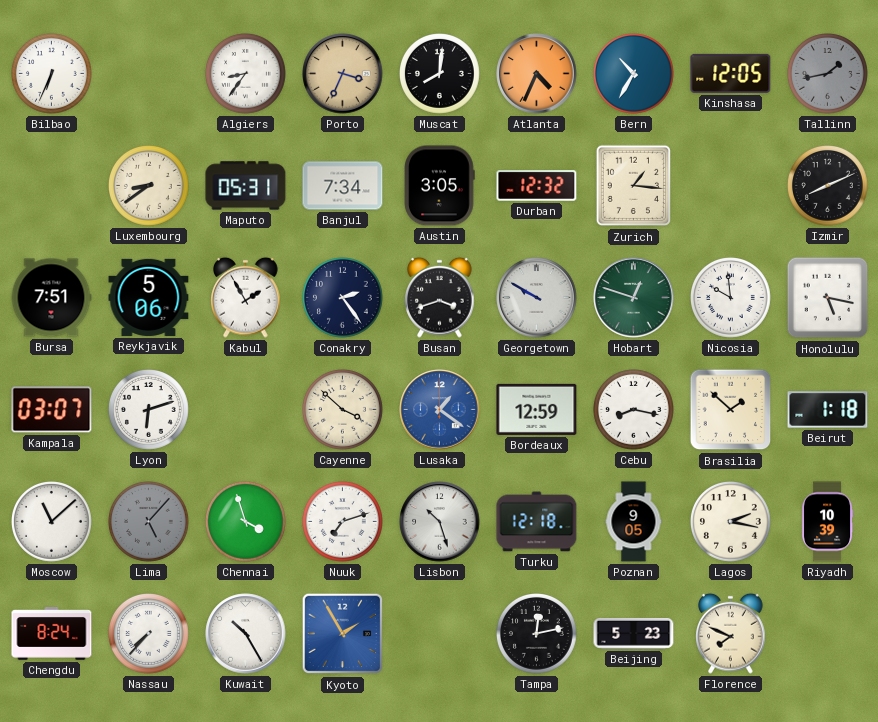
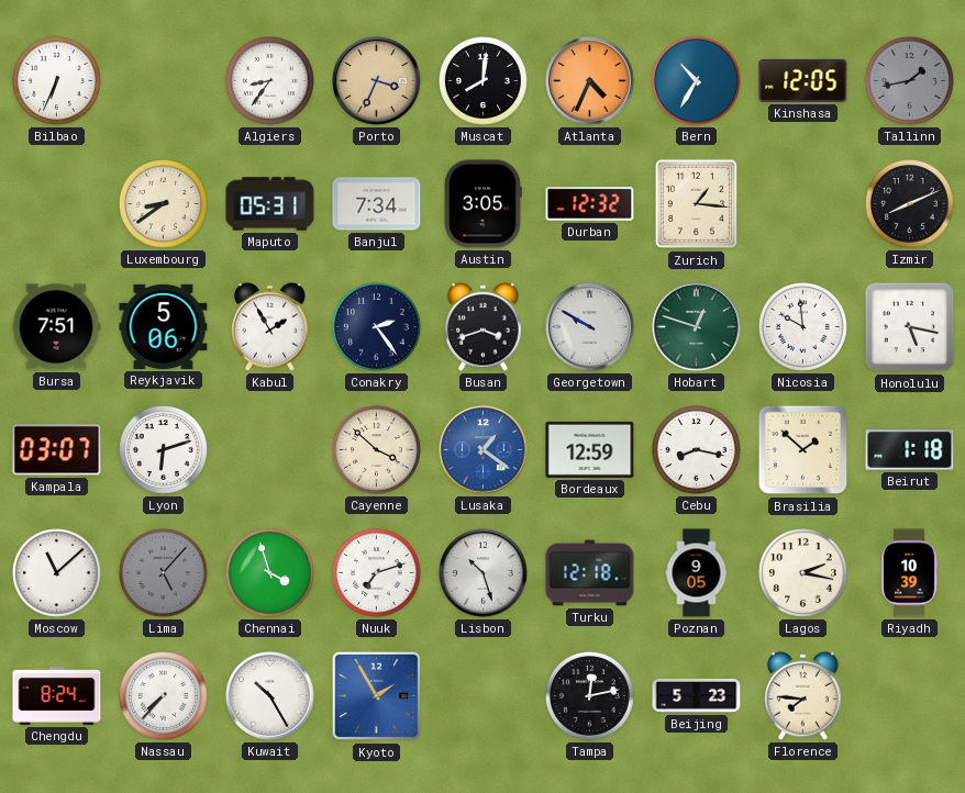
Florence: 7:49 -> 7:46
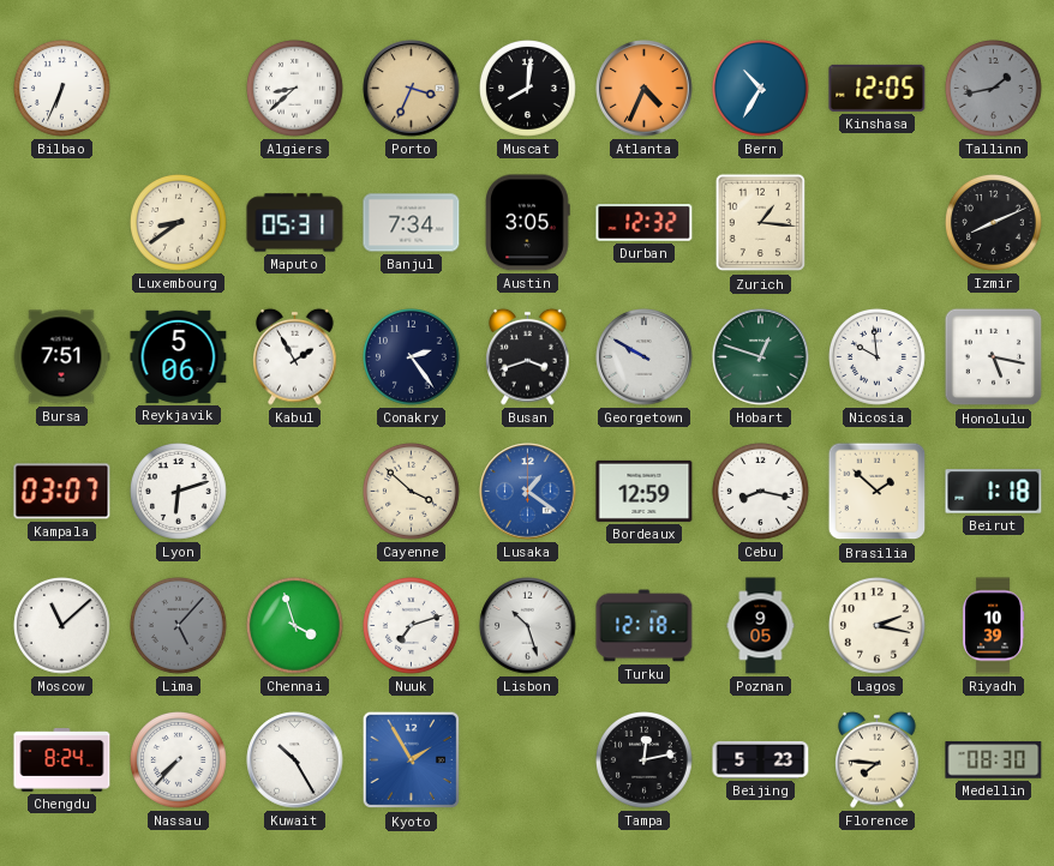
Algiers: 8:36 -> 8:38
Medellin: none -> 08:30
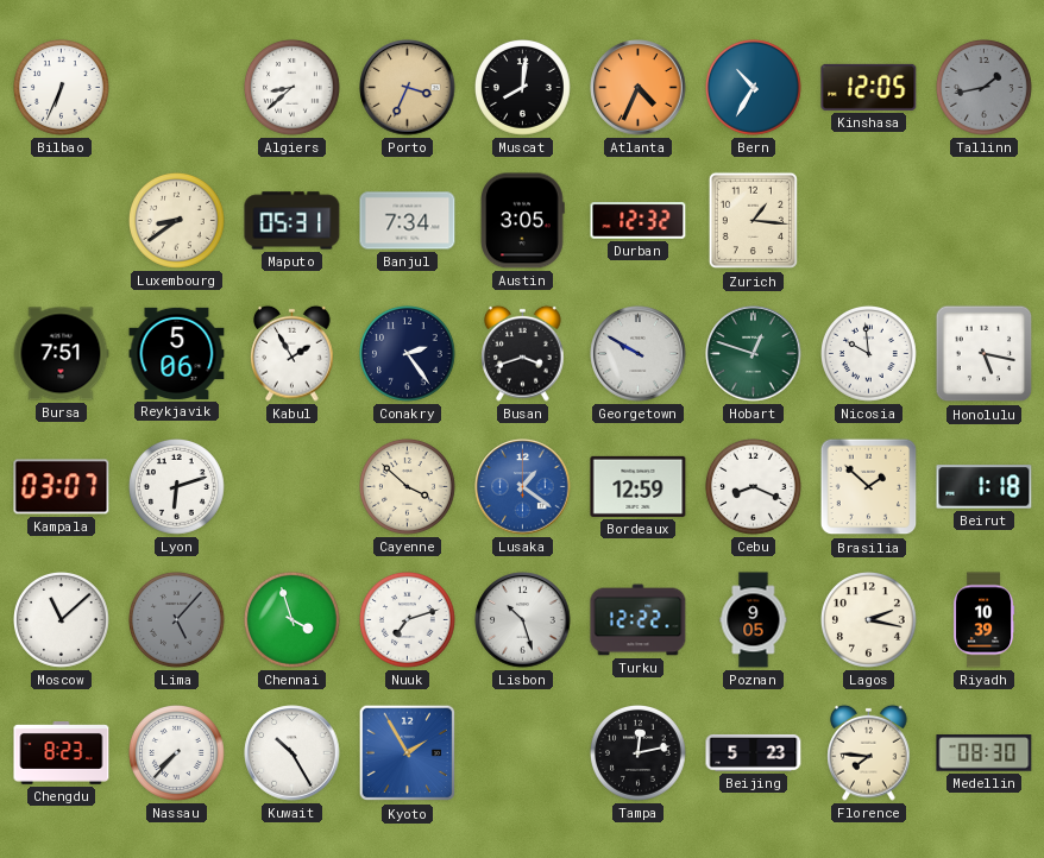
Izmir: 8:11 -> none
Cebu: 8:17 -> 8:19
Turku: 12:18 -> 12:22
Chengdu: 8:24 -> 8:23
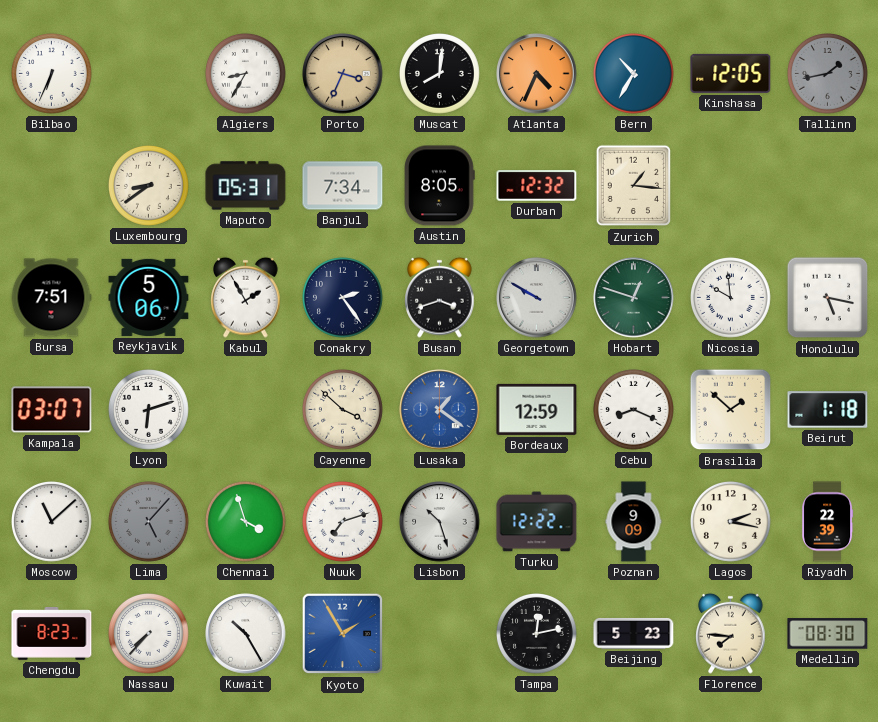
Algiers: 8:38 -> 8:35
Austin: 3:05 -> 8:05
Poznan: 9:05 -> 9:09
Riyadh: 10:39 -> 22:39
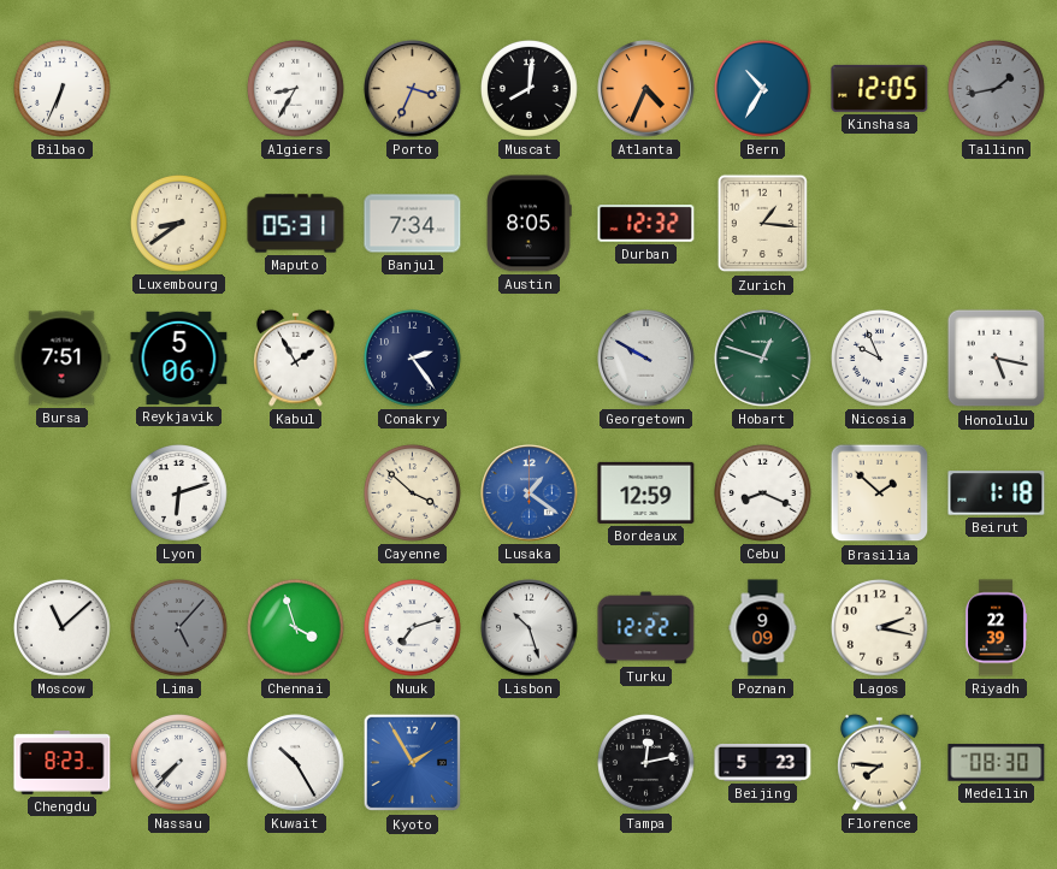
Busan: 3:42 -> none
Nicosia: 9:59 -> 9:56
Kampala: 03:07 -> none
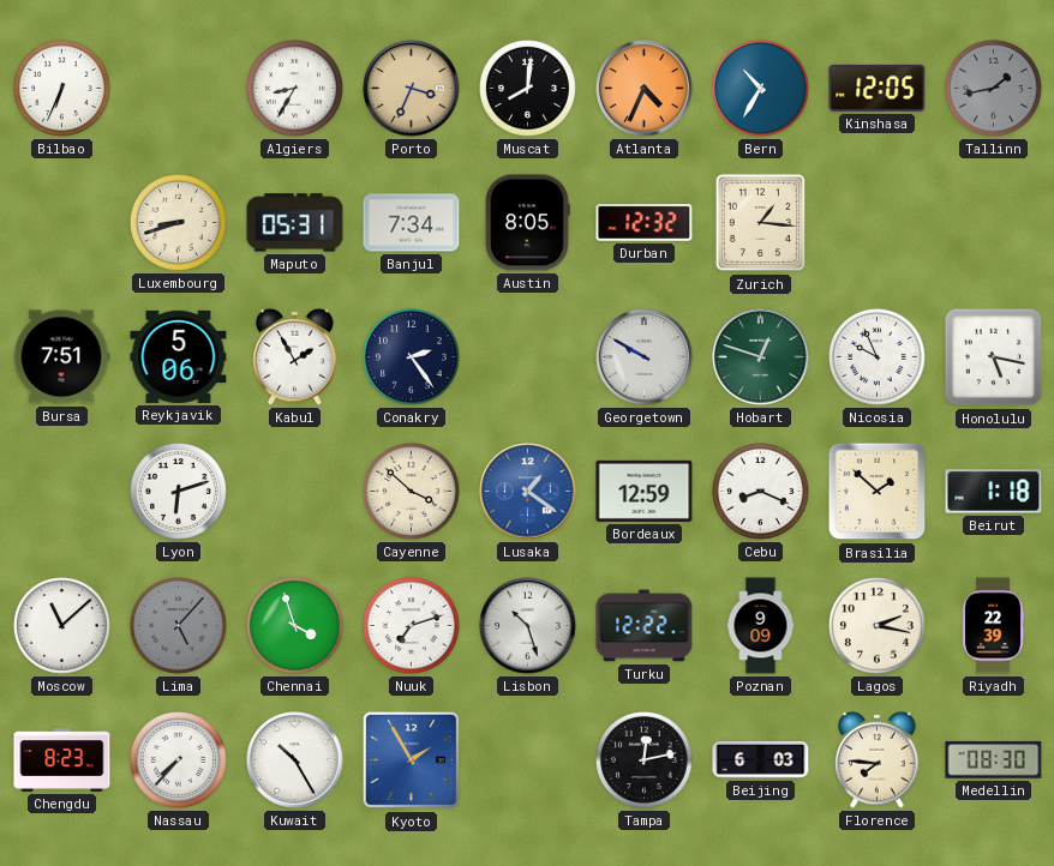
Luxembourg: 8:39 -> 8:42
Beijing: 5:23 -> 6:03
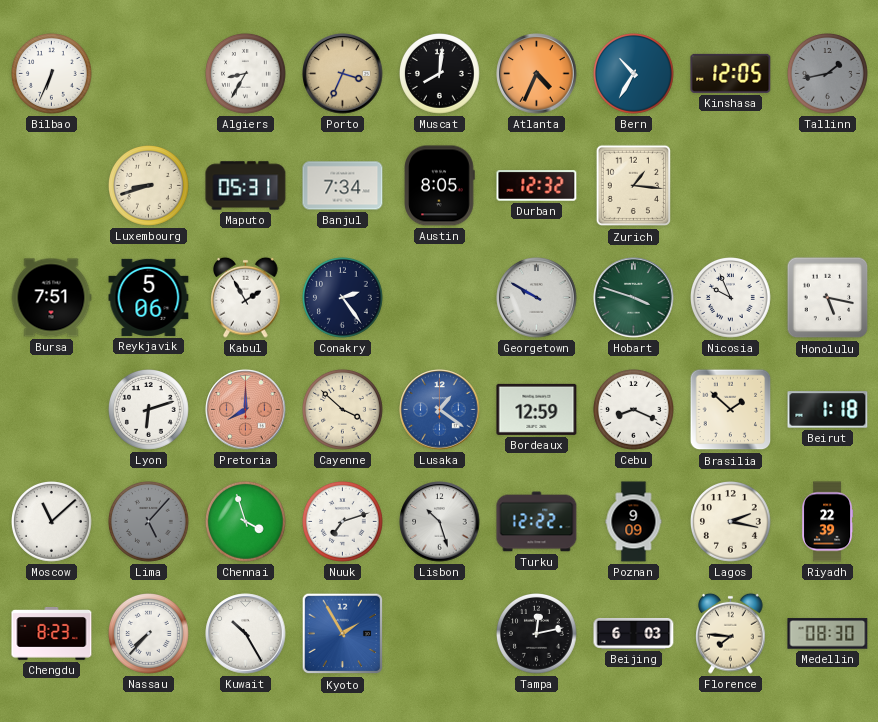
Hobart: 12:48 -> 3:48
Pretoria: none -> 8:00
